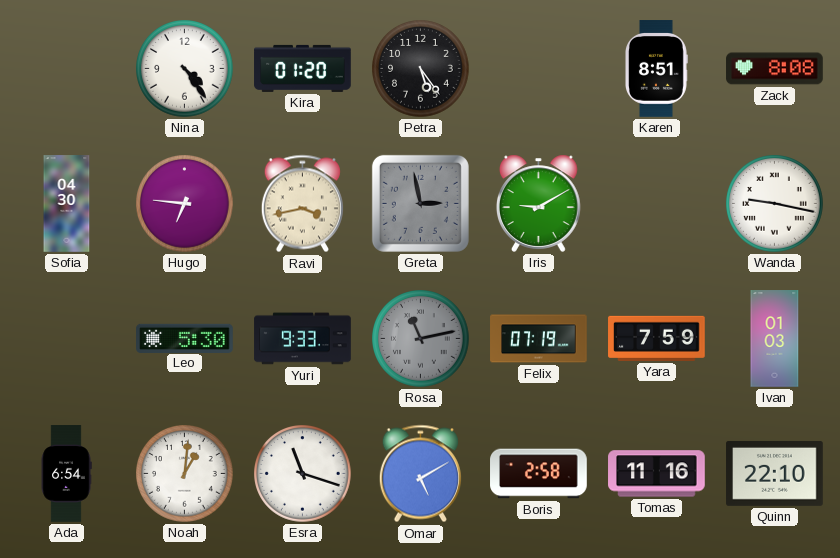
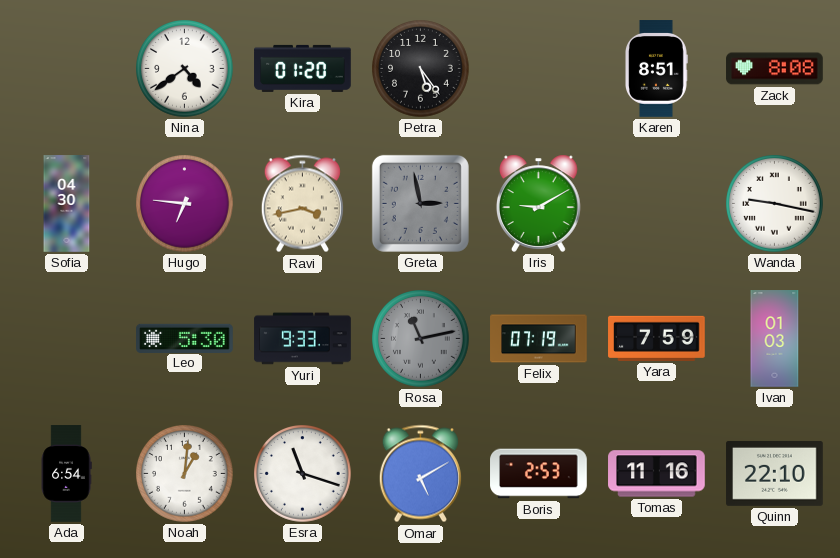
Nina: 4:24 -> 4:39
Boris: 2:58 -> 2:53
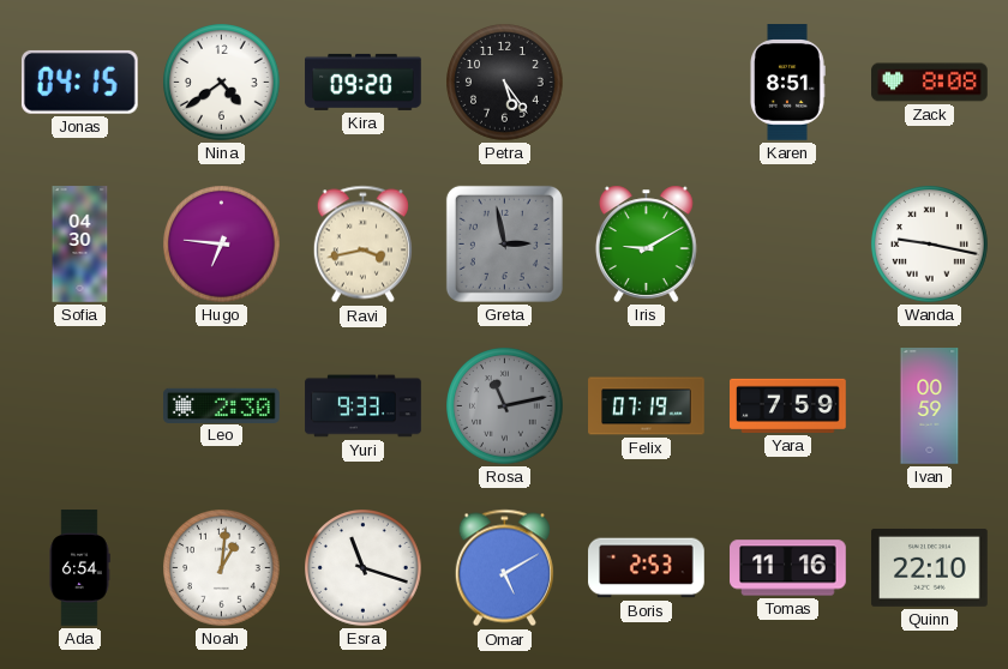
Jonas: none -> 04:15
Kira: 01:20 -> 09:20
Leo: 5:30 -> 2:30
Ivan: 01:03 -> 00:59
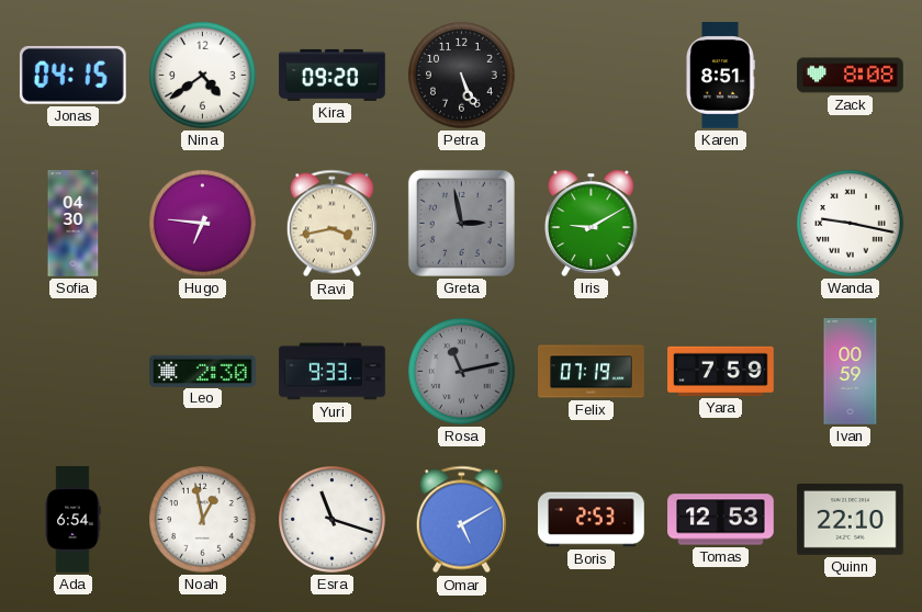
Petra: 5:24 -> 5:26
Noah: 1:01 -> 12:58
Tomas: 11:16 -> 12:53
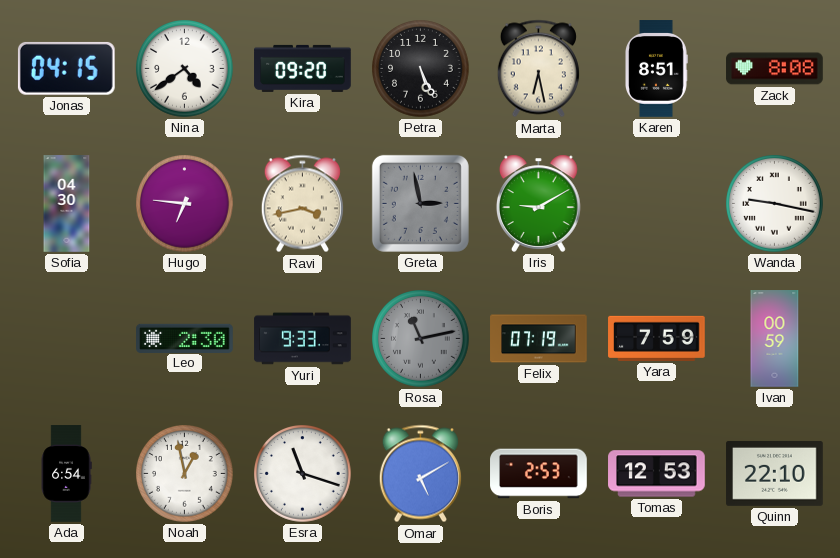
Marta: none -> 6:28
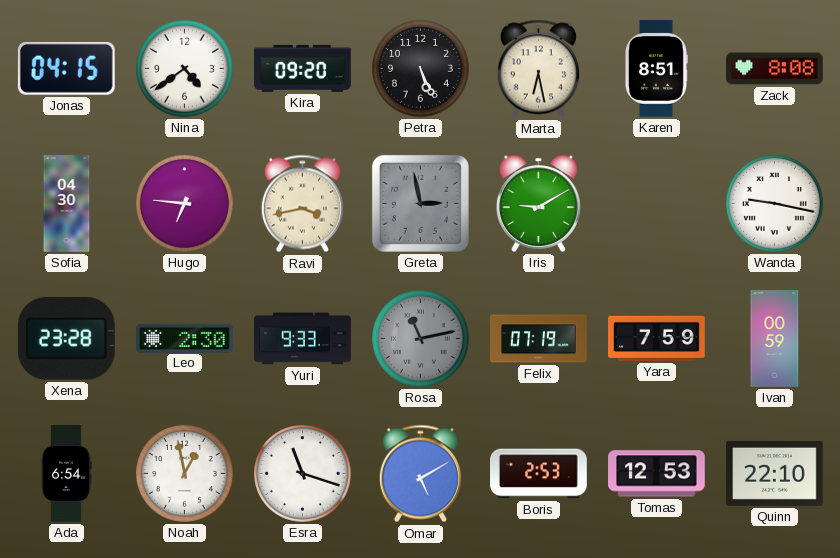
Xena: none -> 23:28
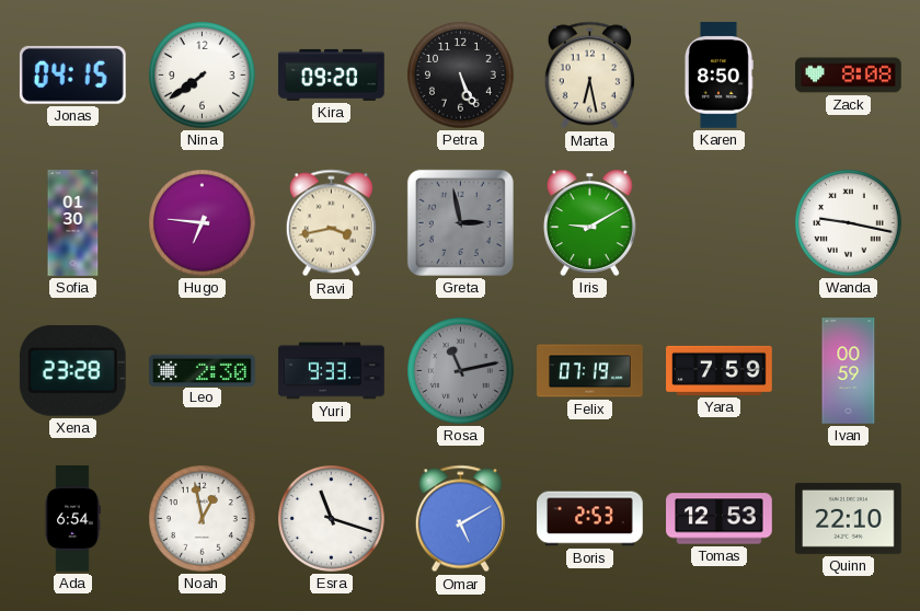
Nina: 4:39 -> 7:39
Karen: 8:51 -> 8:50
Sofia: 04:30 -> 01:30
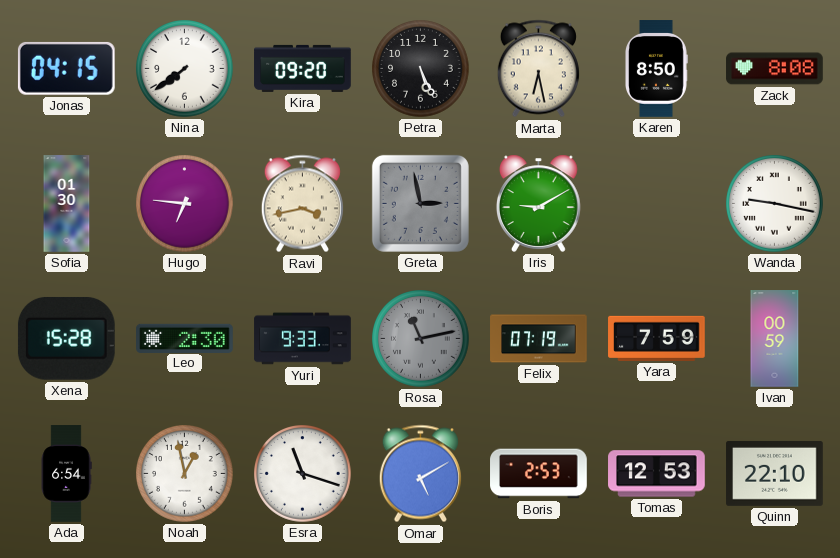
Xena: 23:28 -> 15:28
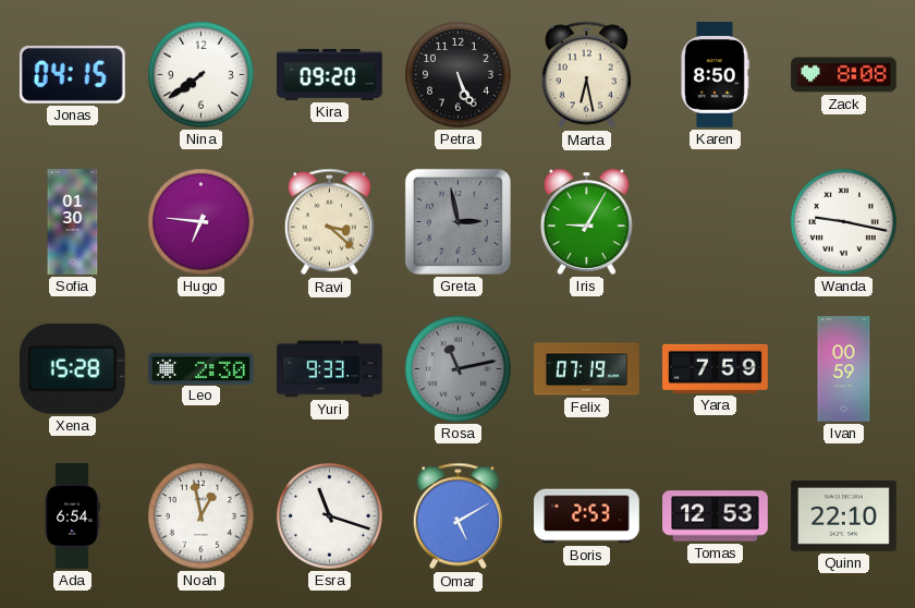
Ravi: 3:43 -> 3:22
Iris: 9:10 -> 9:05
